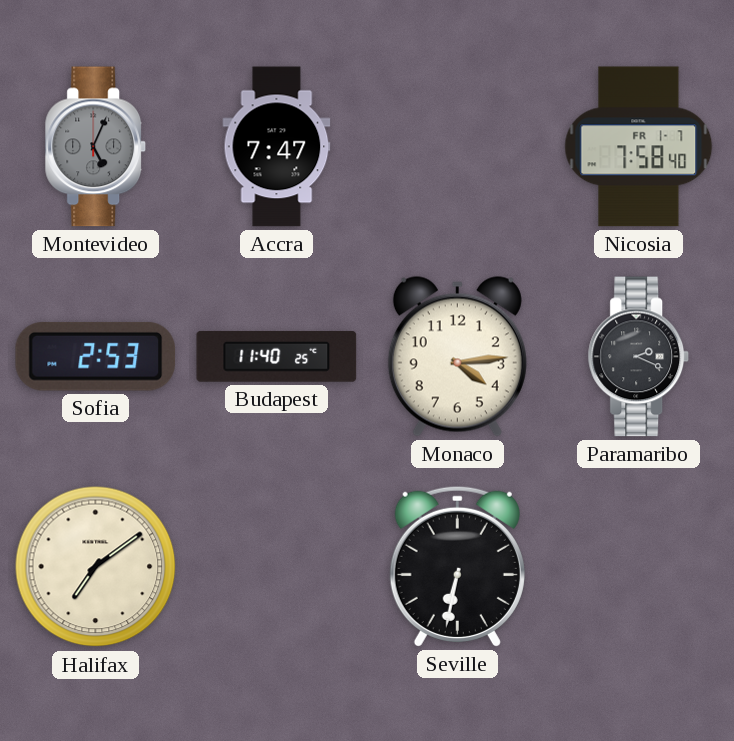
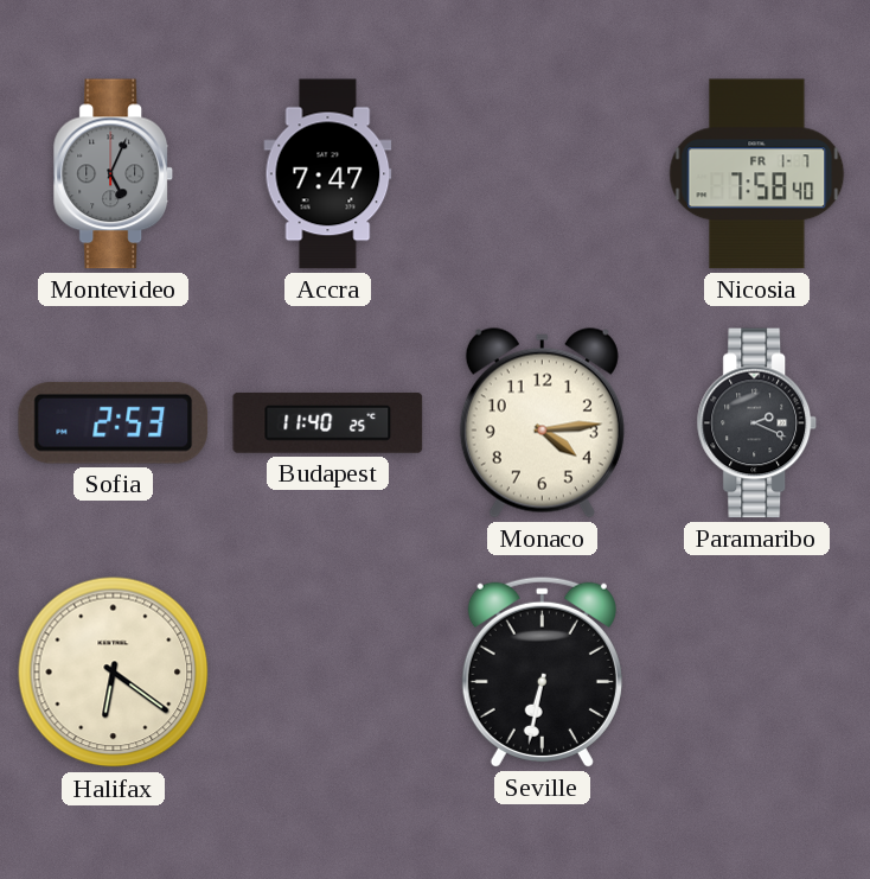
Halifax: 7:09 -> 6:21
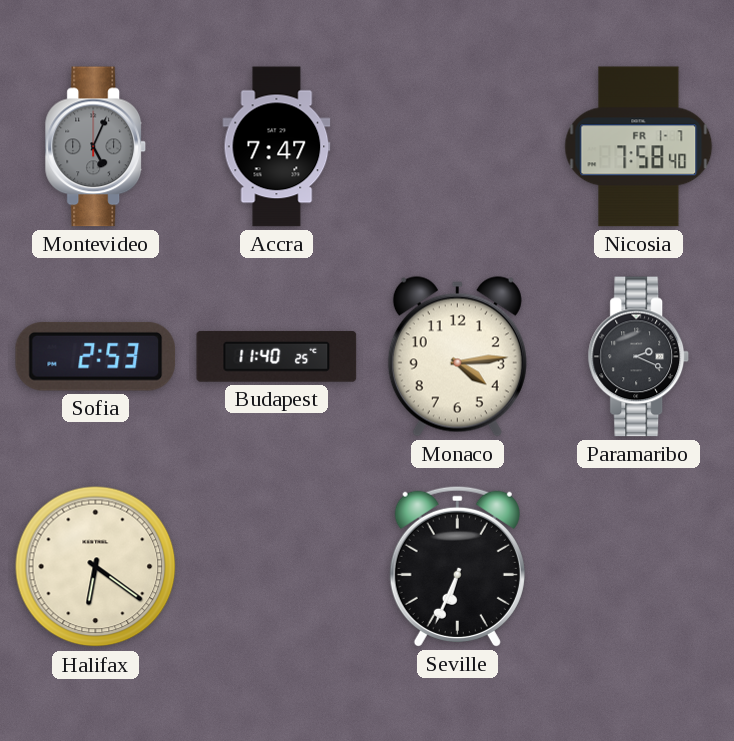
Seville: 6:32 -> 6:34
